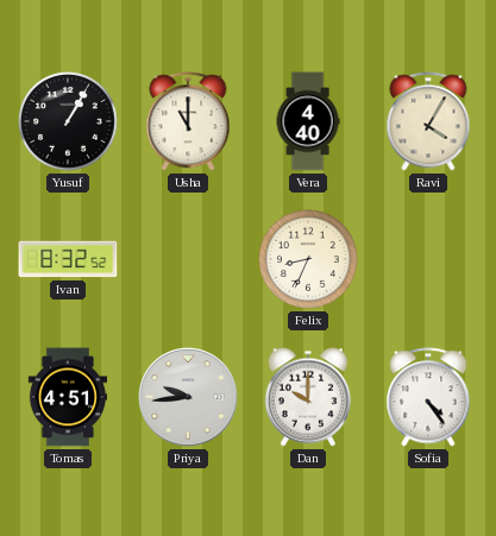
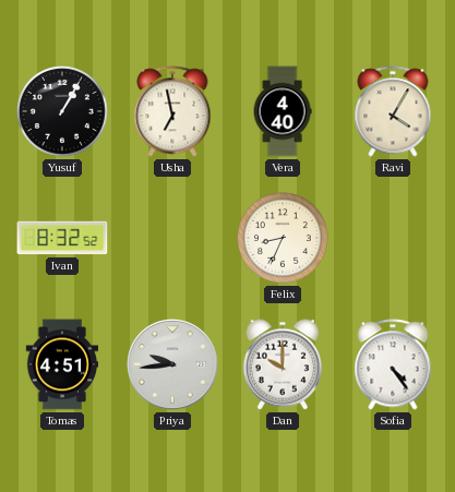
Usha: 11:00 -> 6:58
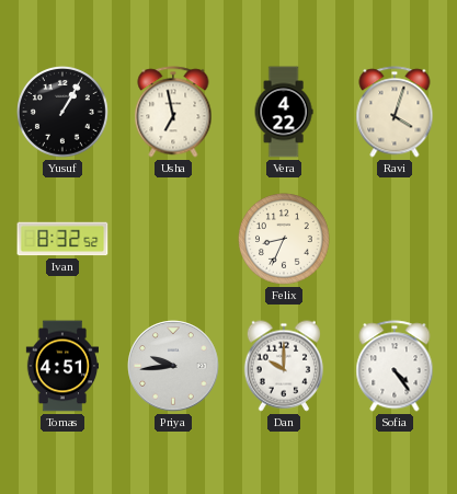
Vera: 4:40 -> 4:22
Ravi: 4:05 -> 4:03
